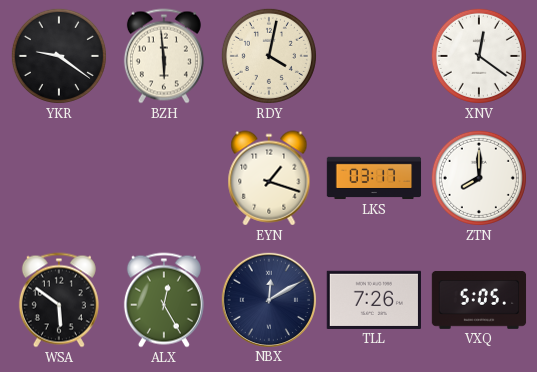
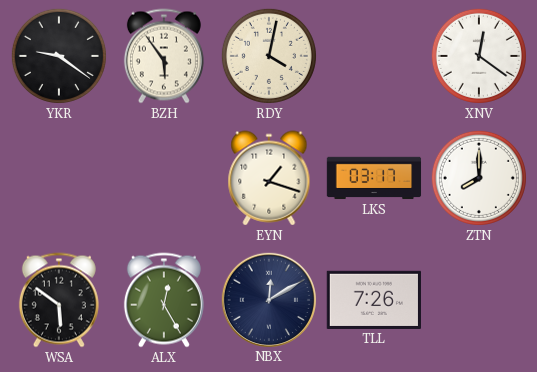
BZH: 5:59 -> 5:54
VXQ: 5:05 -> none
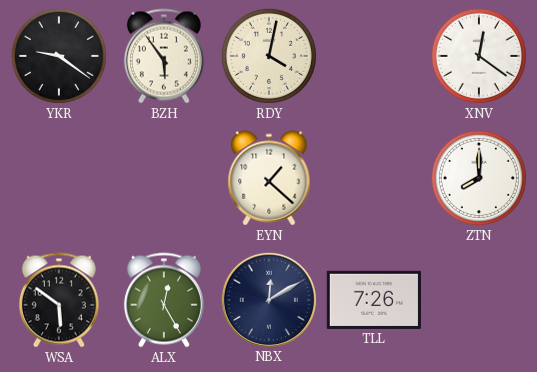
EYN: 1:18 -> 1:22
LKS: 03:17 -> none
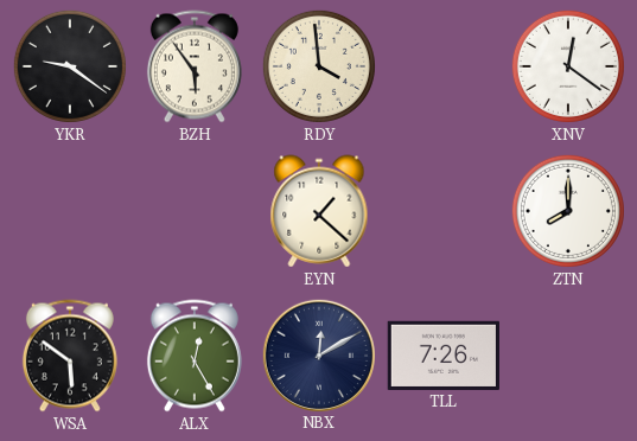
RDY: 4:02 -> 3:59
